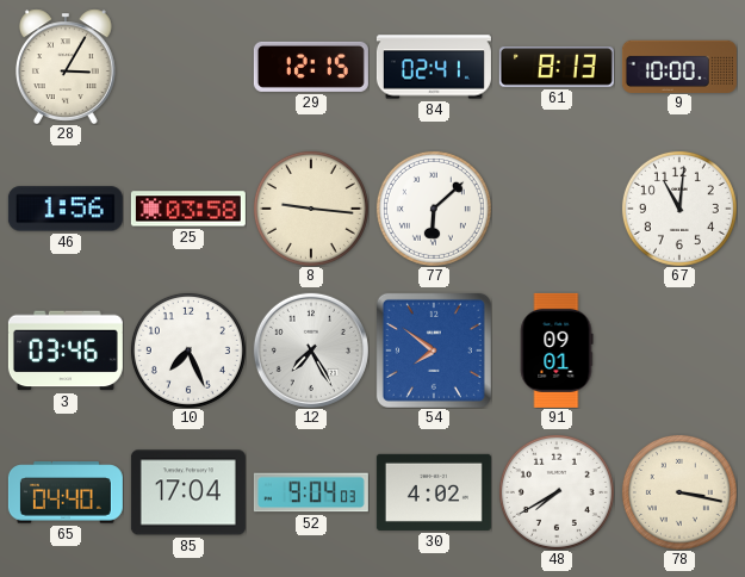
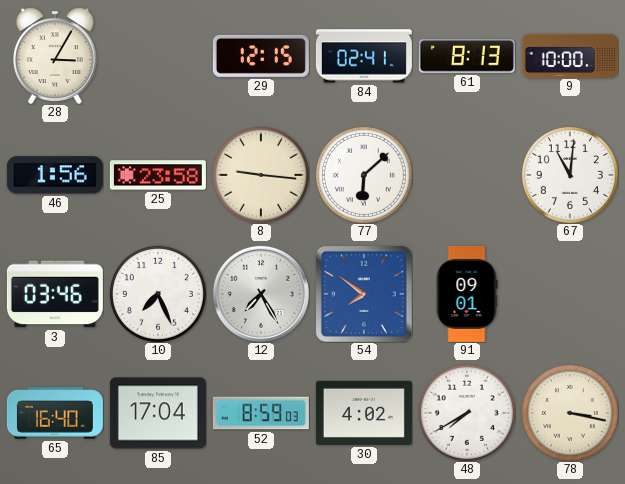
25: 03:58 -> 23:58
65: 04:40 -> 16:40
52: 9:04 -> 8:59
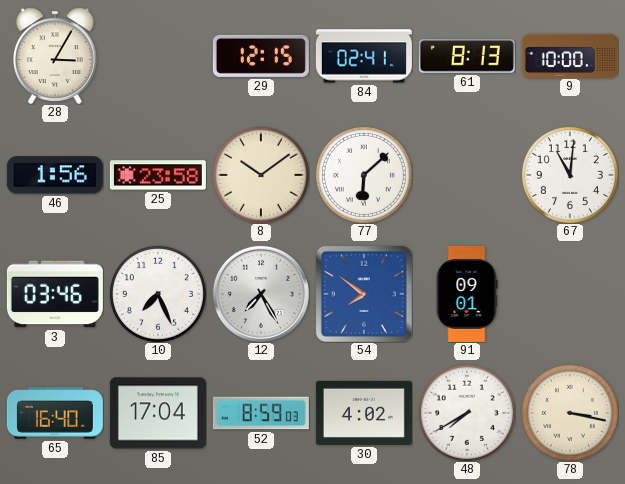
8: 9:16 -> 10:09
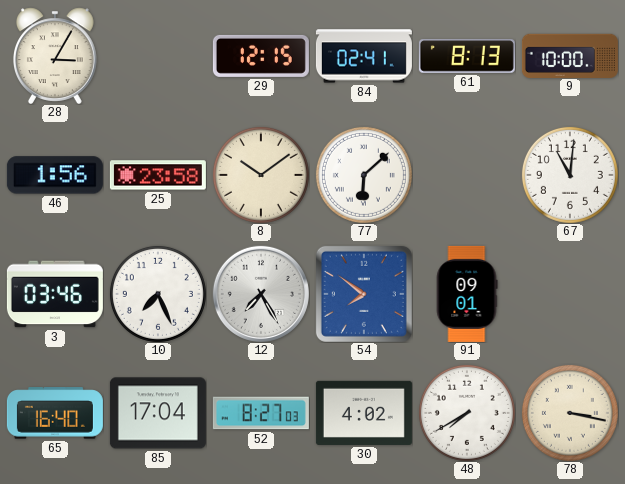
52: 8:59 -> 8:27
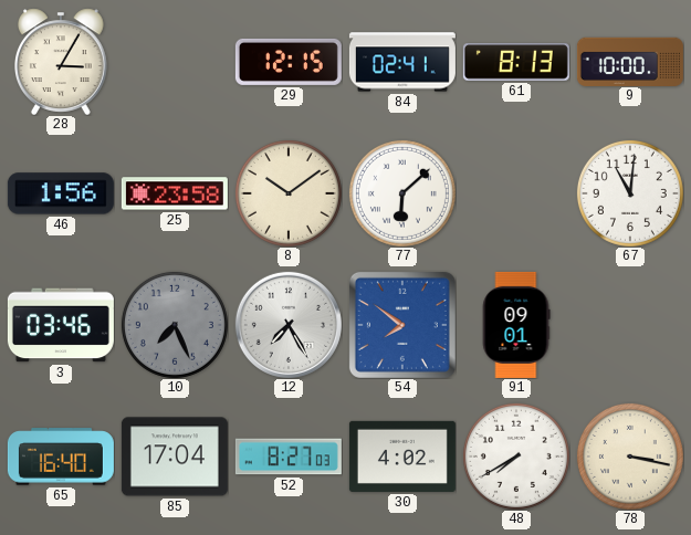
10 dial: white -> grey
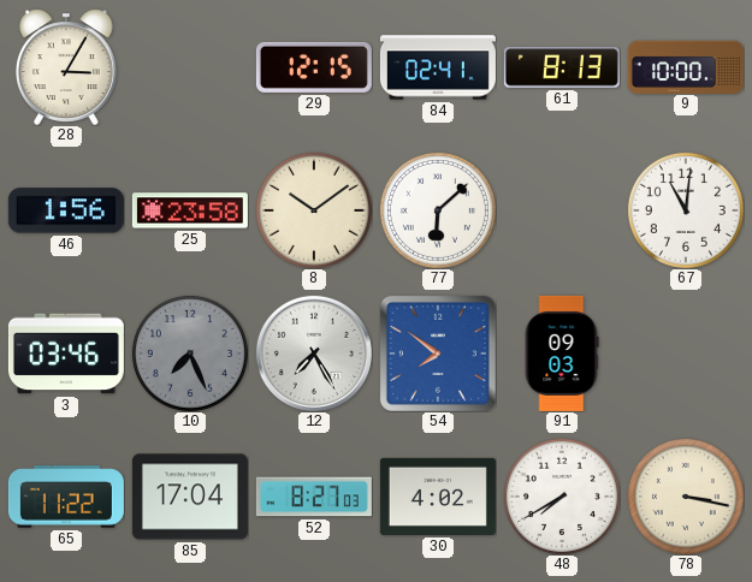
91: 09:01 -> 09:03
65: 16:40 -> 11:22
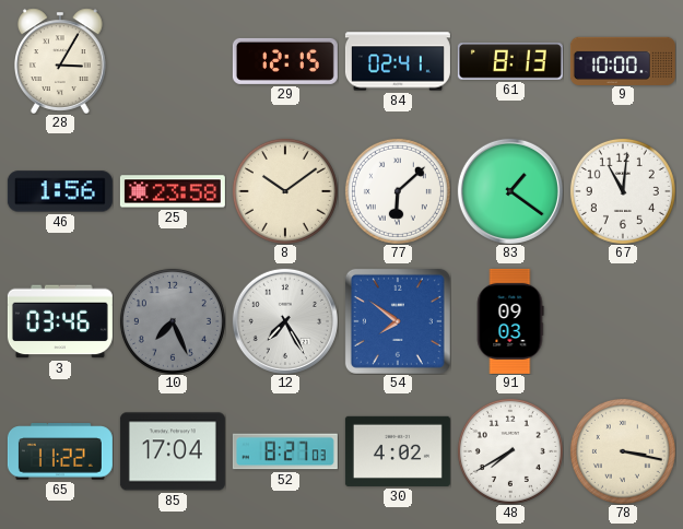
83: none -> 1:21
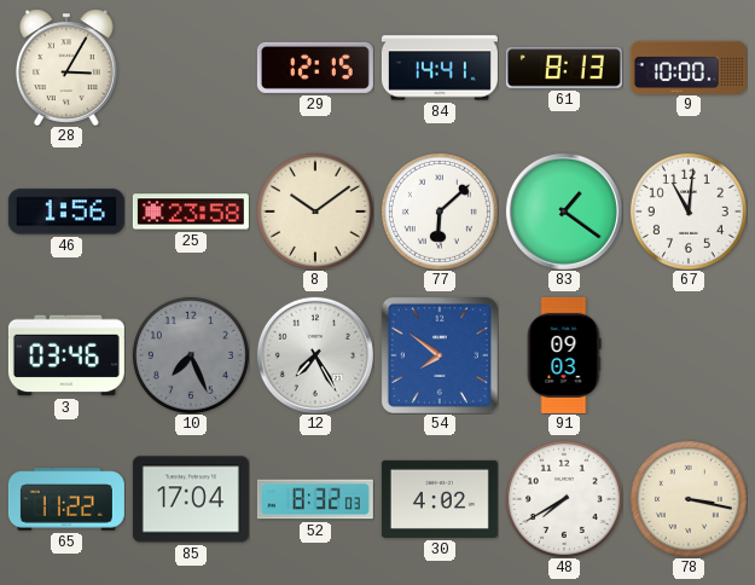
84: 02:41 -> 14:41
52: 8:27 -> 8:32
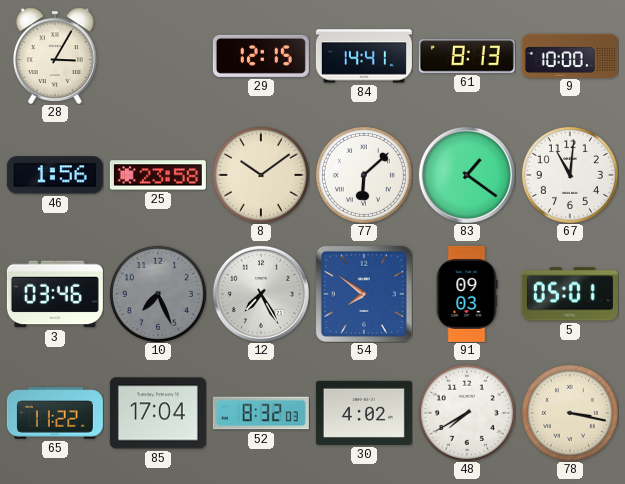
5: none -> 05:01
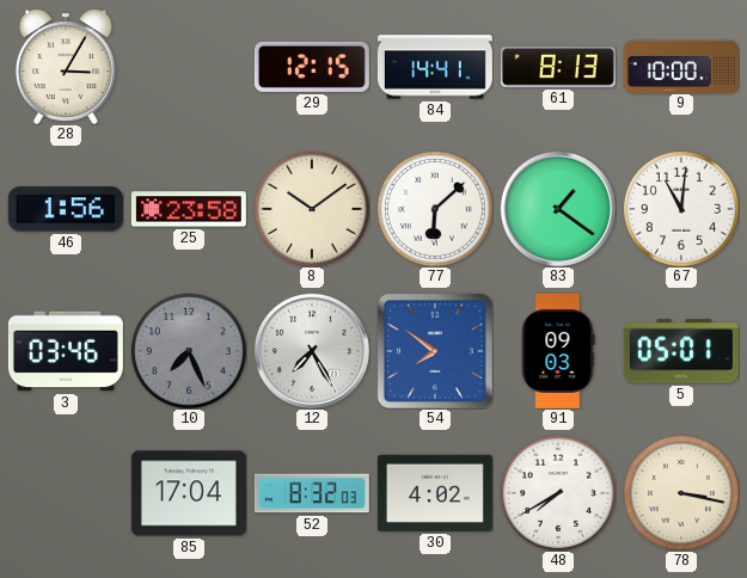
65: 11:22 -> none
